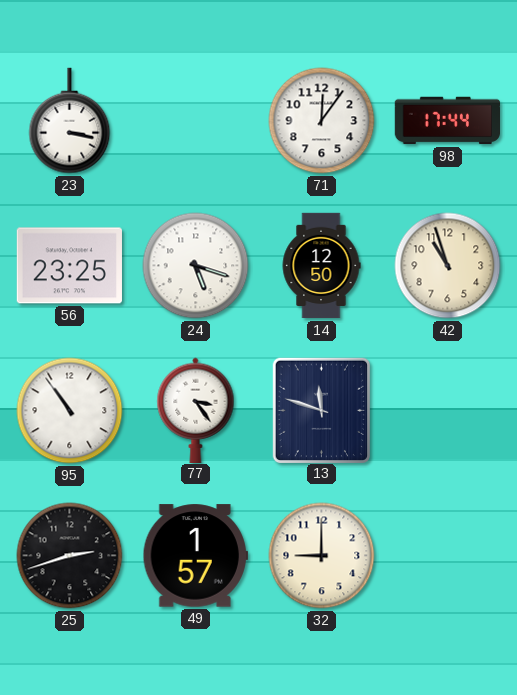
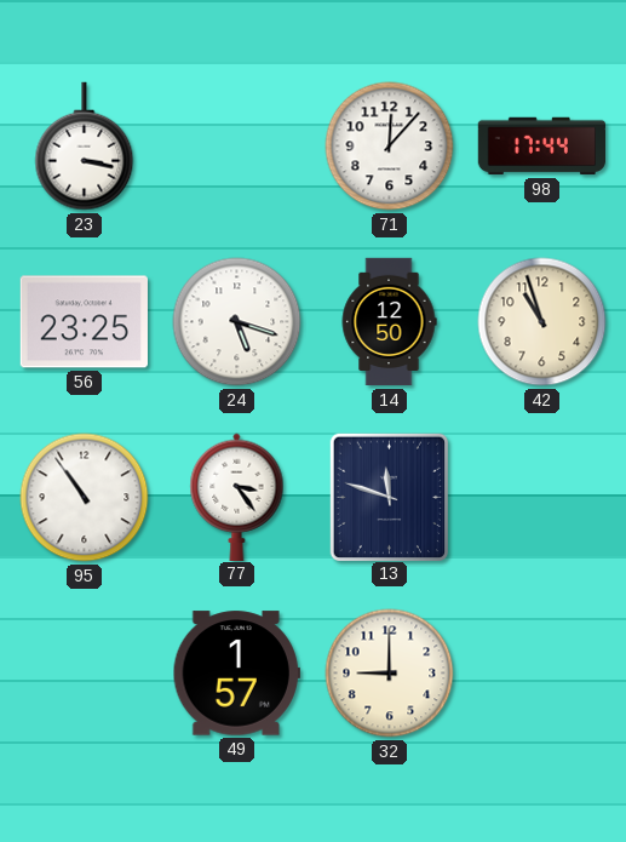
71: 12:06 -> 12:07
25: 2:42 -> none
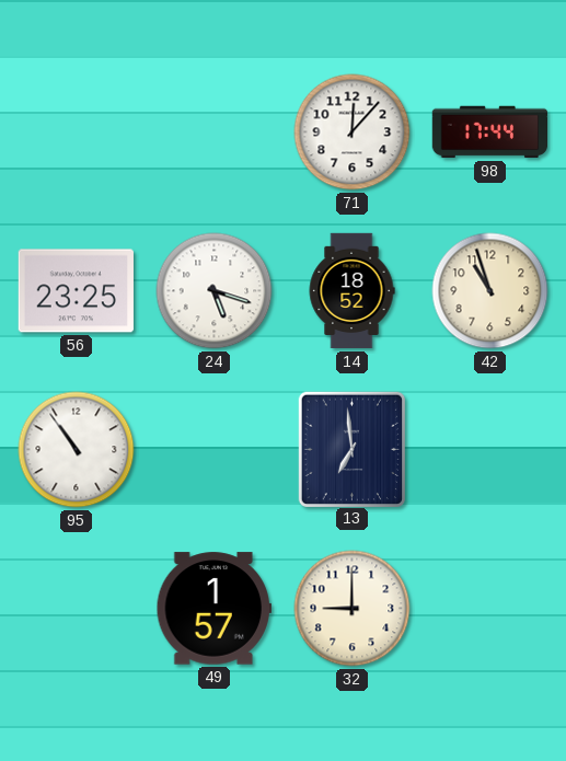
23: 3:17 -> none
14: 12:50 -> 18:52
77: 3:24 -> none
13: 11:48 -> 6:59
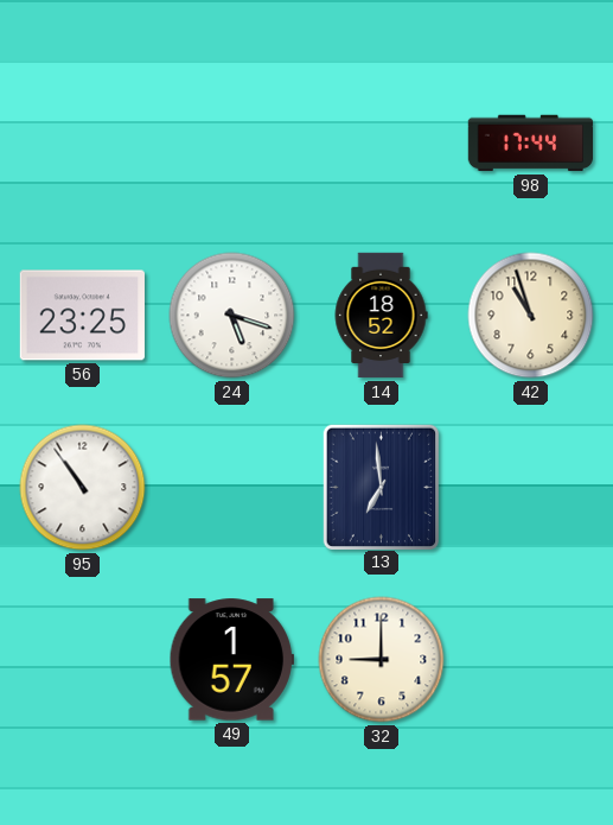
71: 12:07 -> none
